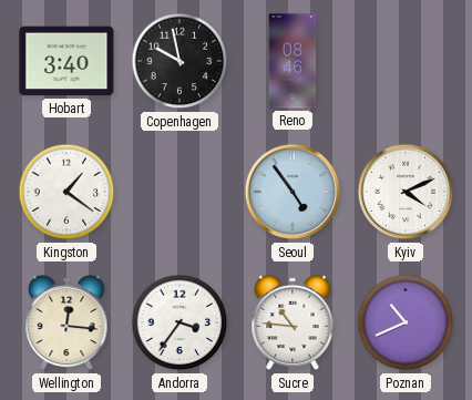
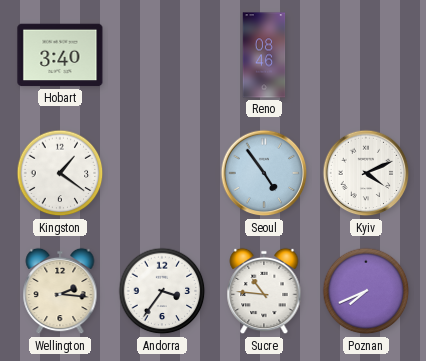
Copenhagen: 9:58 -> none
Wellington: 12:16 -> 2:16
Poznan: 10:41 -> 7:41
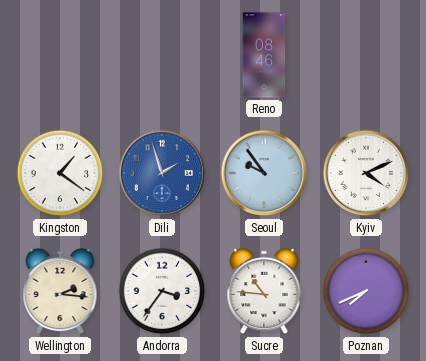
Hobart: 3:40 -> none
Dili: none -> 1:57
Seoul: 4:54 -> 9:54
